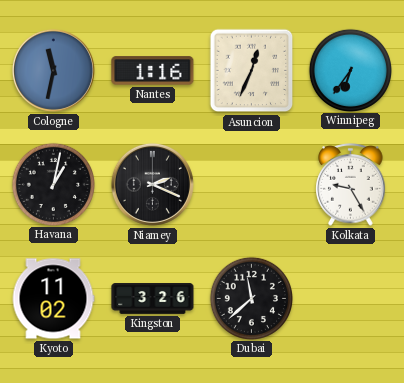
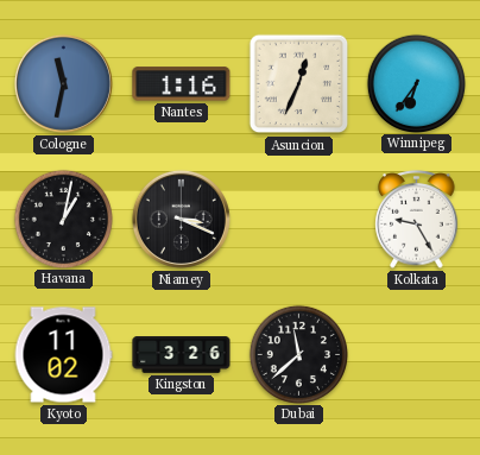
Niamey: 2:19 -> 3:19
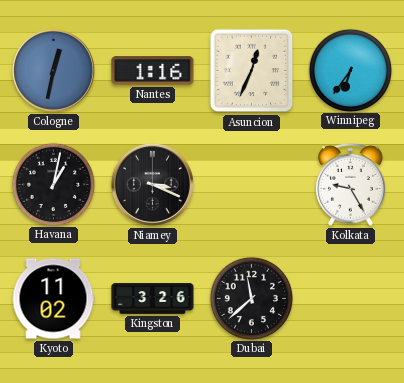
Cologne: 11:32 -> 12:32
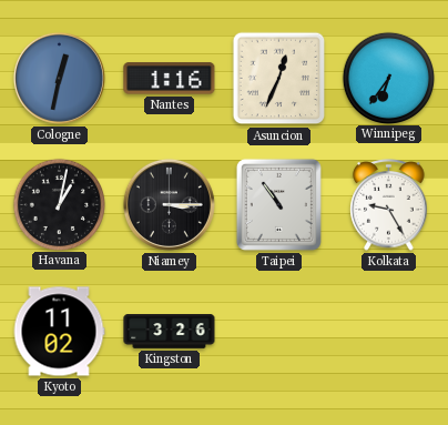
Niamey: 3:19 -> 3:15
Taipei: none -> 10:54
Dubai: 11:38 -> none
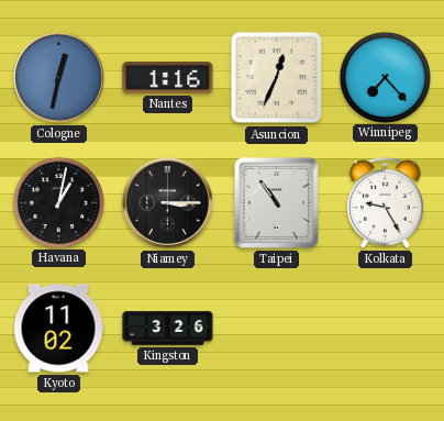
Winnipeg: 6:36 -> 7:23
